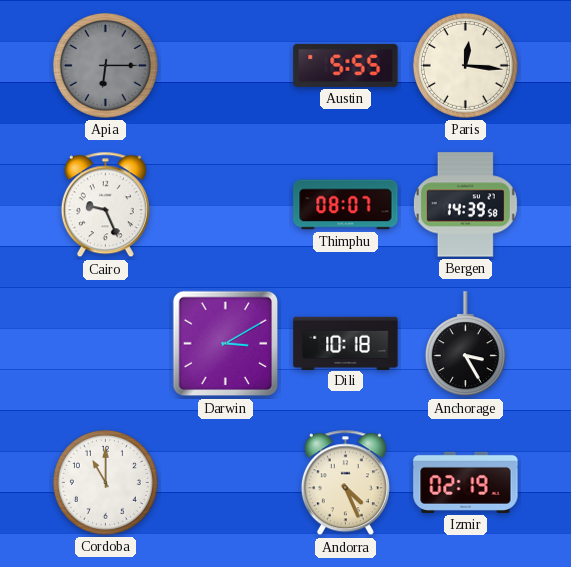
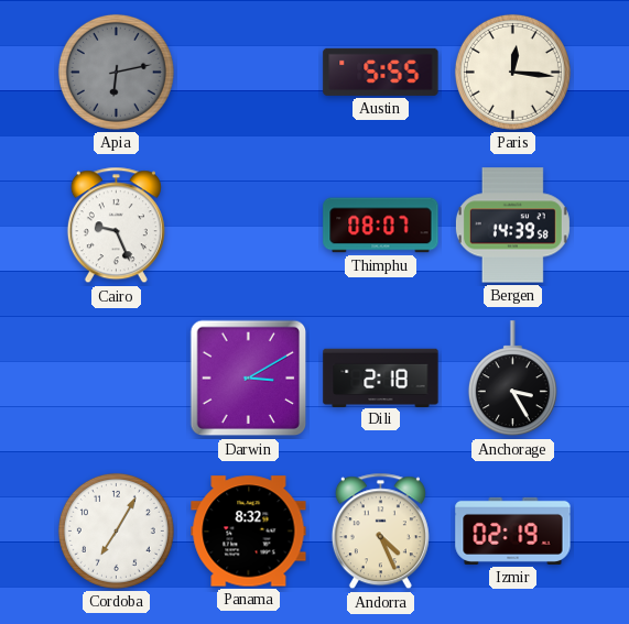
Apia: 6:15 -> 6:13
Dili: 10:18 -> 2:18
Cordoba: 11:00 -> 7:05
Panama: none -> 8:32
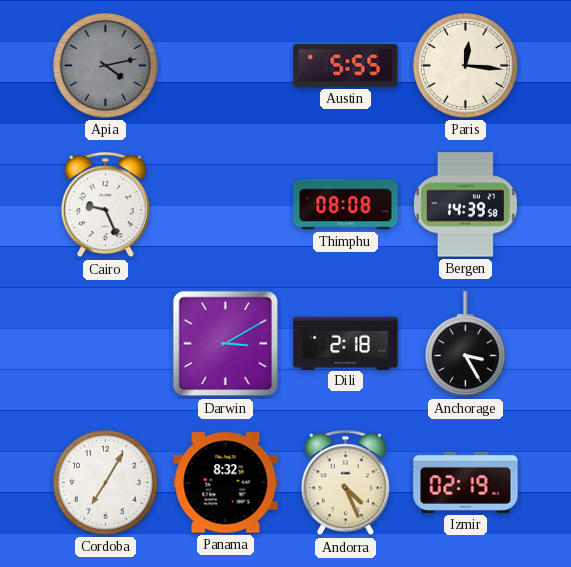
Apia: 6:13 -> 4:13
Thimphu: 08:07 -> 08:08
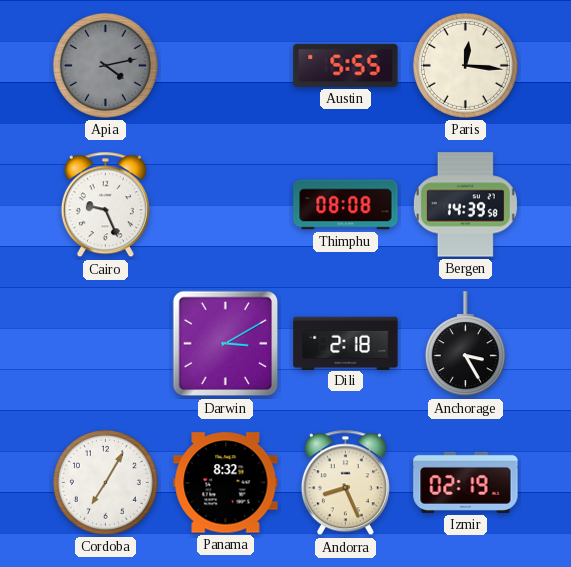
Andorra: 4:26 -> 8:26
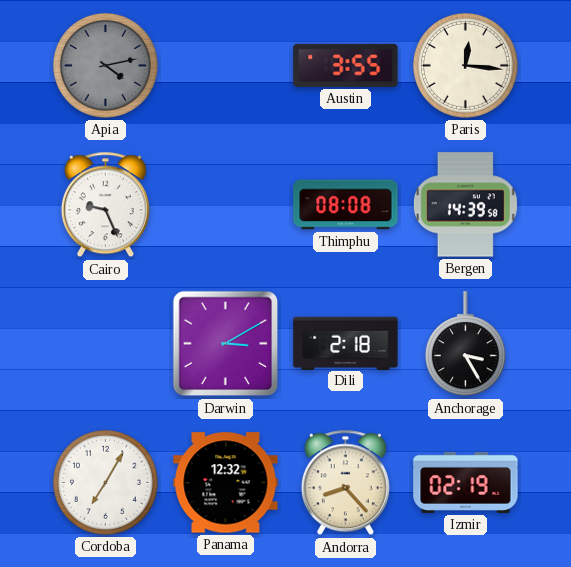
Austin: 5:55 -> 3:55
Panama: 8:32 -> 12:32
Andorra: 8:26 -> 8:23
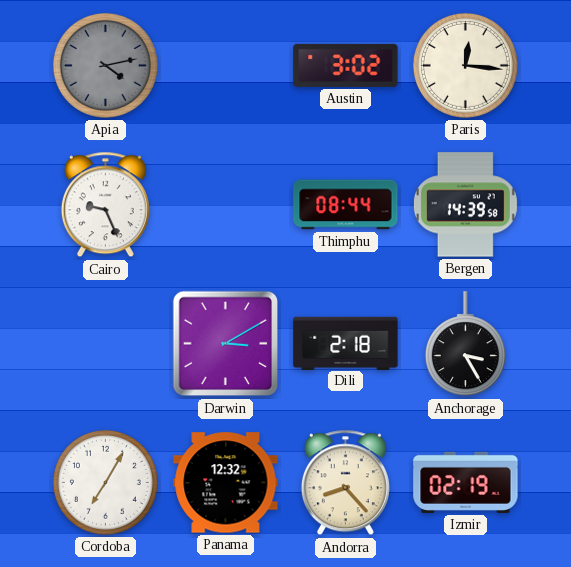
Austin: 3:55 -> 3:02
Thimphu: 08:08 -> 08:44
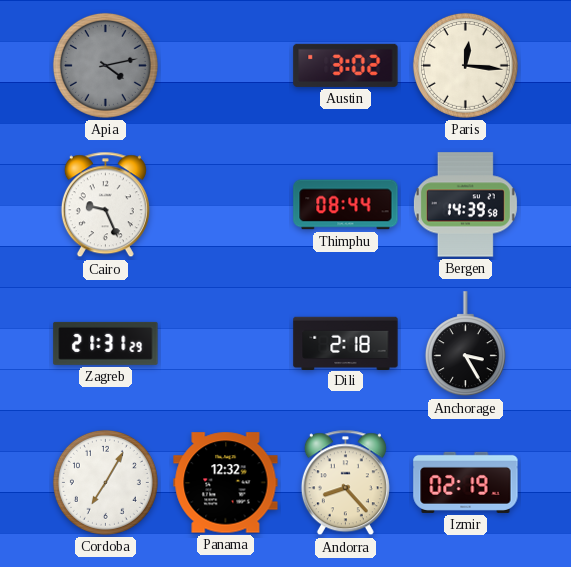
Zagreb: none -> 21:31
Darwin: 3:10 -> none
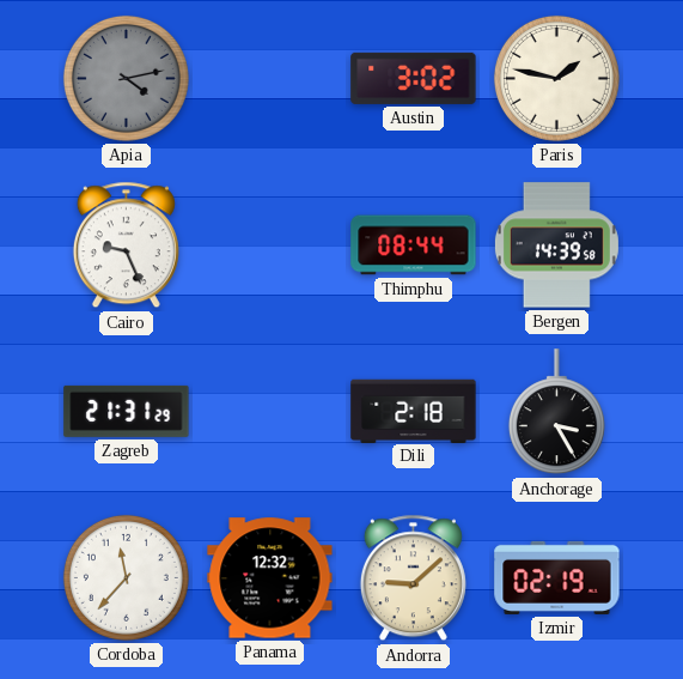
Paris: 12:16 -> 1:47
Cordoba: 7:05 -> 11:37
Andorra: 8:23 -> 9:08
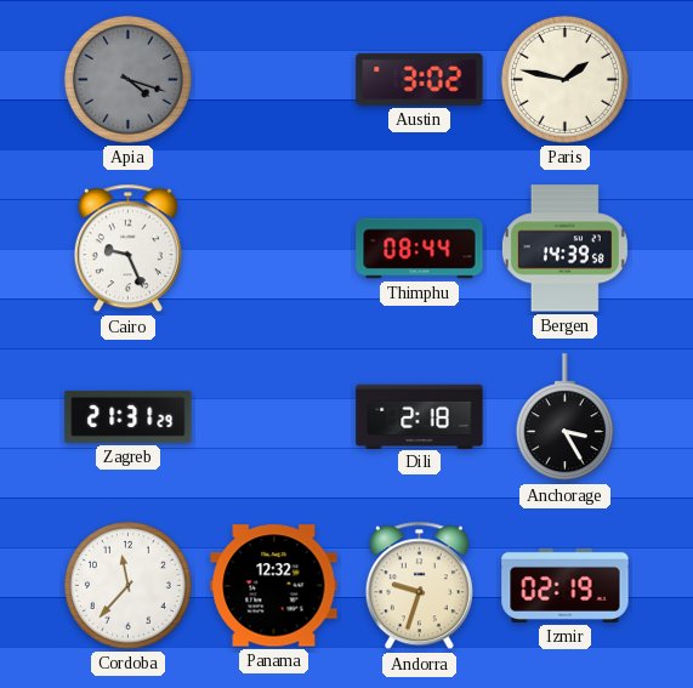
Apia: 4:13 -> 4:18
Andorra: 9:08 -> 9:33
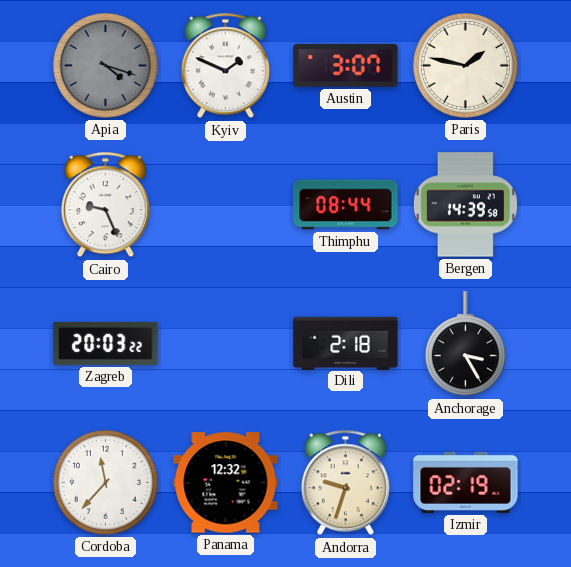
Kyiv: none -> 1:49
Austin: 3:02 -> 3:07
Zagreb: 21:31 -> 20:03
